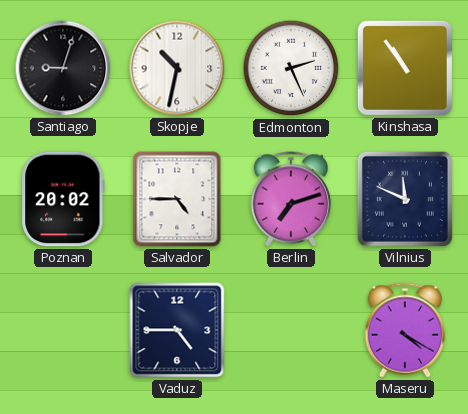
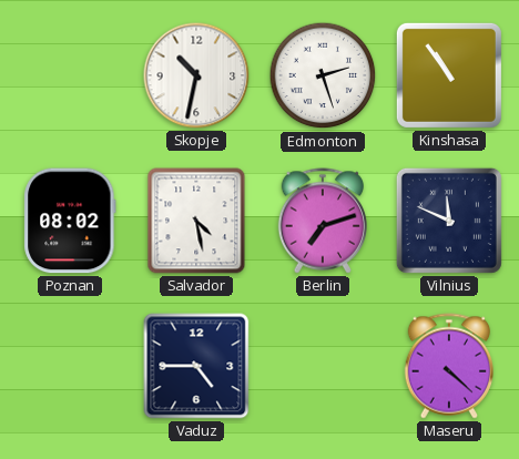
Santiago: 9:03 -> none
Edmonton: 2:26 -> 2:27
Poznan: 20:02 -> 08:02
Salvador: 4:45 -> 4:28
Maseru: 4:20 -> 4:22
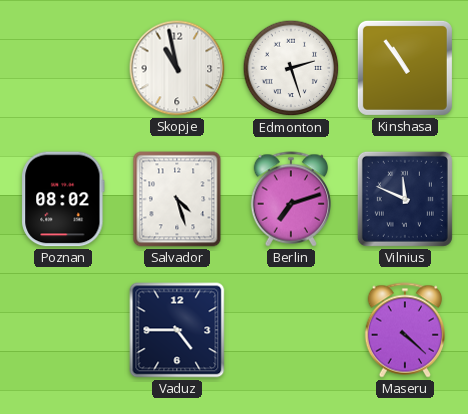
Skopje: 10:32 -> 10:58
Salvador: 4:28 -> 4:27
